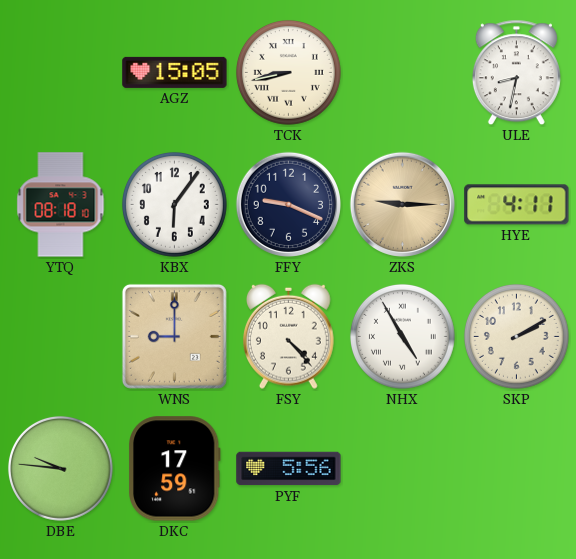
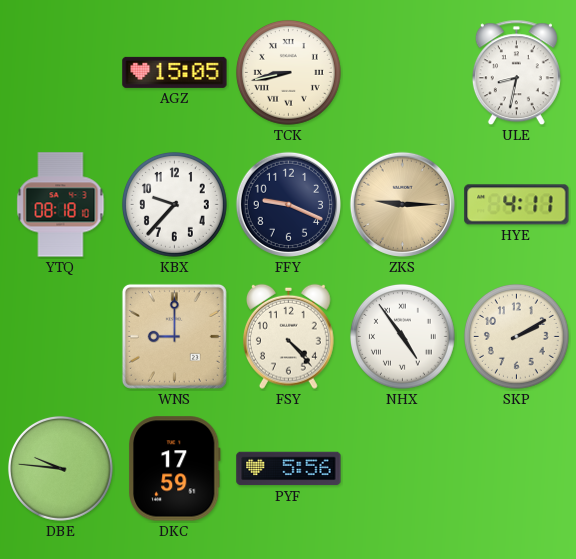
KBX: 6:06 -> 9:37
NHX: 4:55 -> 4:54
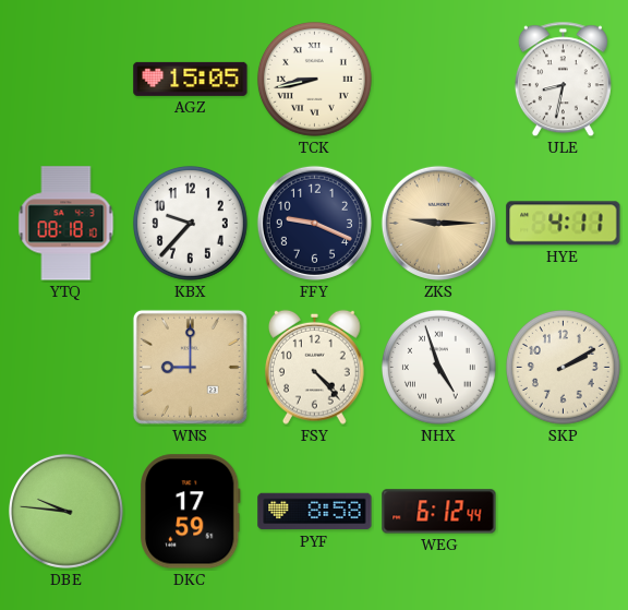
NHX: 4:54 -> 4:57
PYF: 5:56 -> 8:58
WEG: none -> 6:12
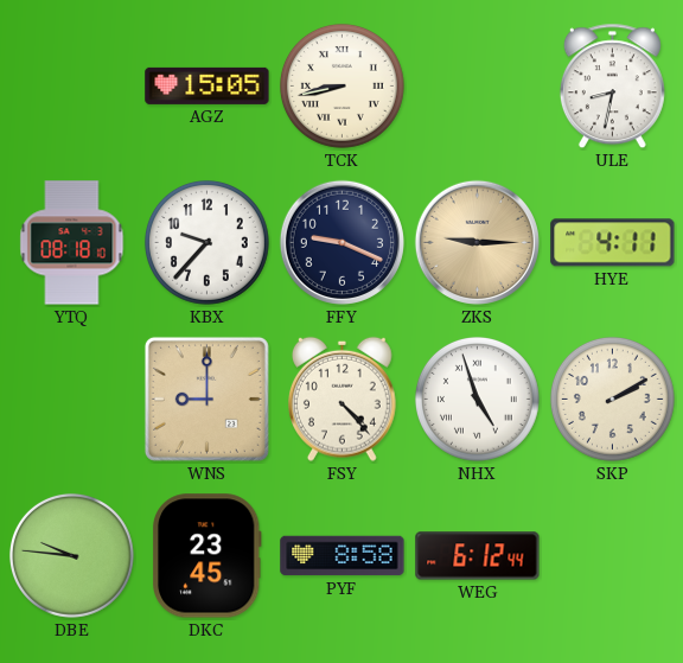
DKC: 17:59 -> 23:45
